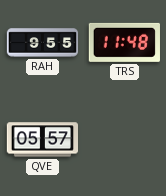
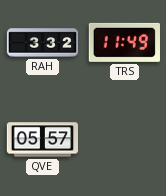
RAH: 9:55 -> 3:32
TRS: 11:48 -> 11:49
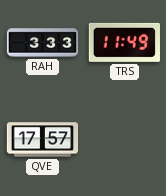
RAH: 3:32 -> 3:33
QVE: 05:57 -> 17:57
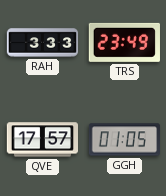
TRS: 11:49 -> 23:49
GGH: none -> 01:05
